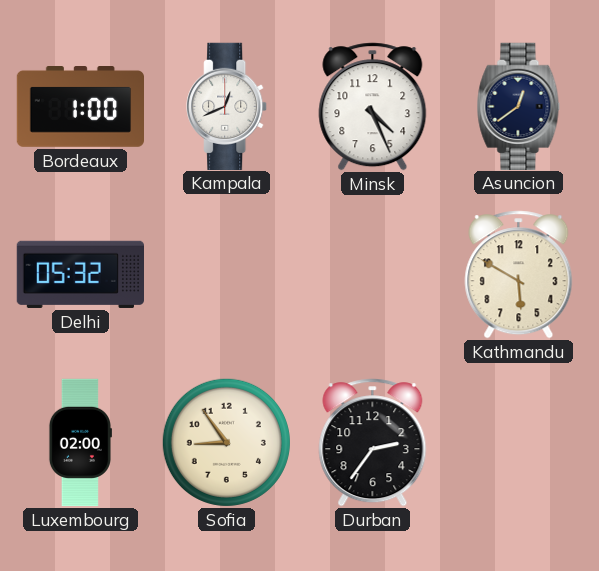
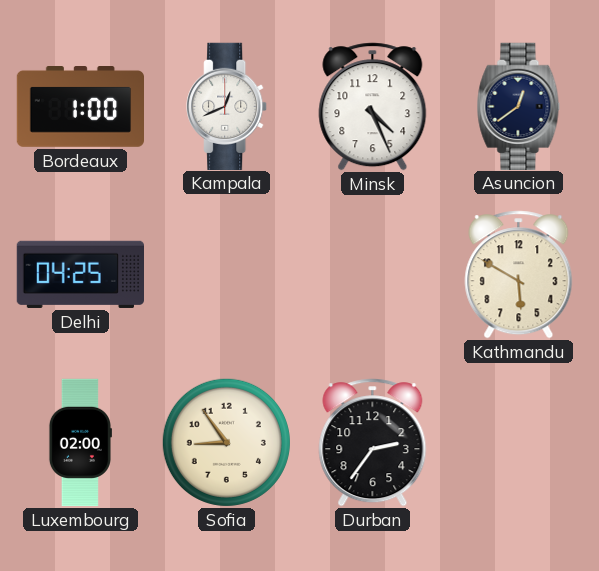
Delhi: 05:32 -> 04:25
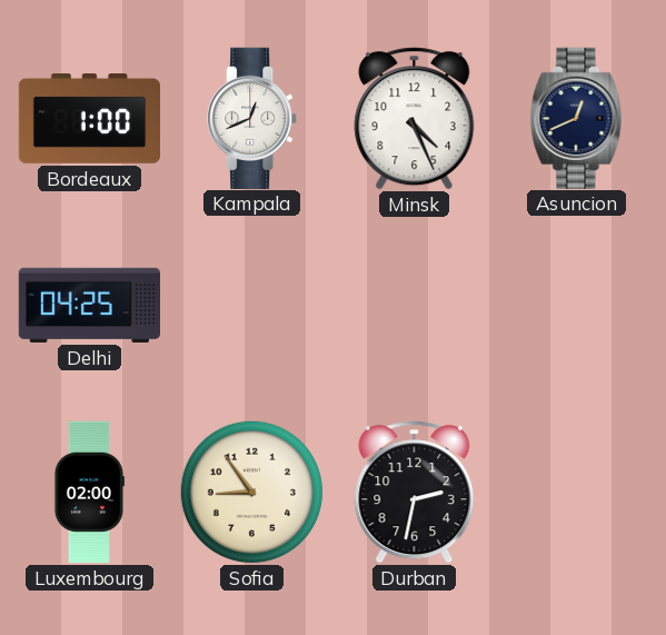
Asuncion: 12:39 -> 12:41
Kathmandu: 5:50 -> none
Durban: 2:36 -> 2:32
